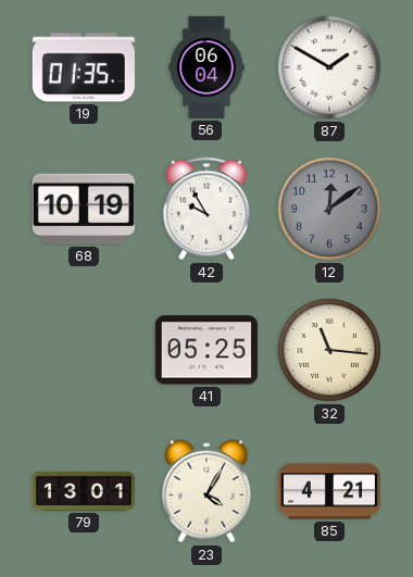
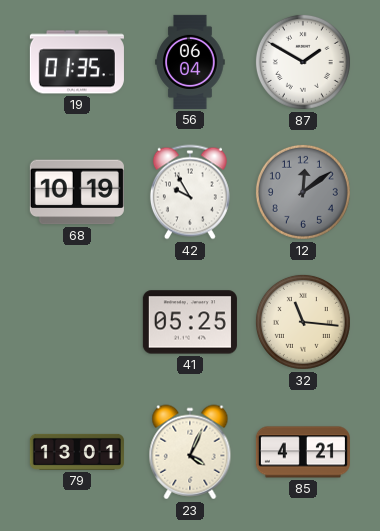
23: 4:05 -> 4:04
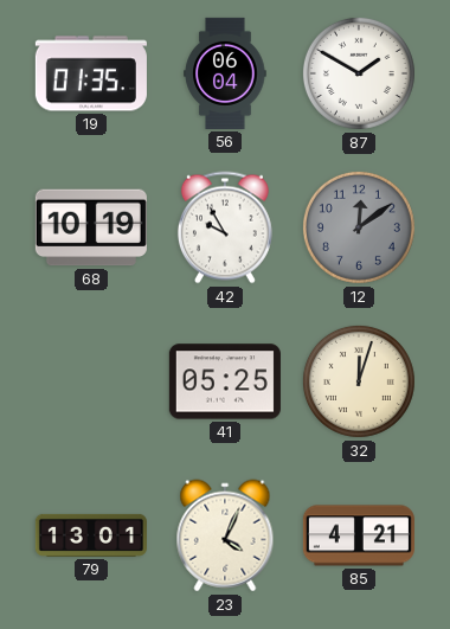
32: 11:16 -> 12:03
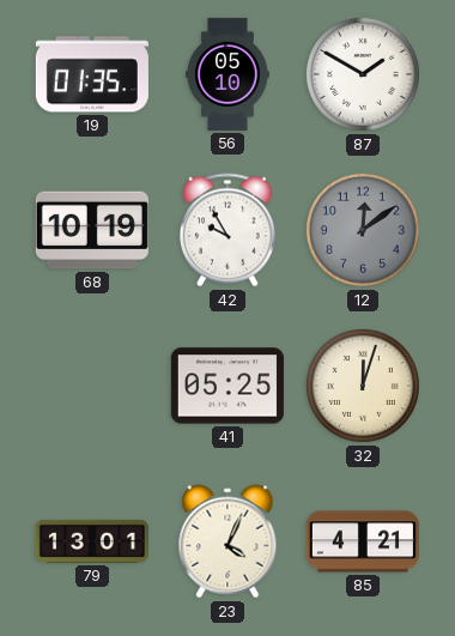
56: 06:04 -> 05:10
